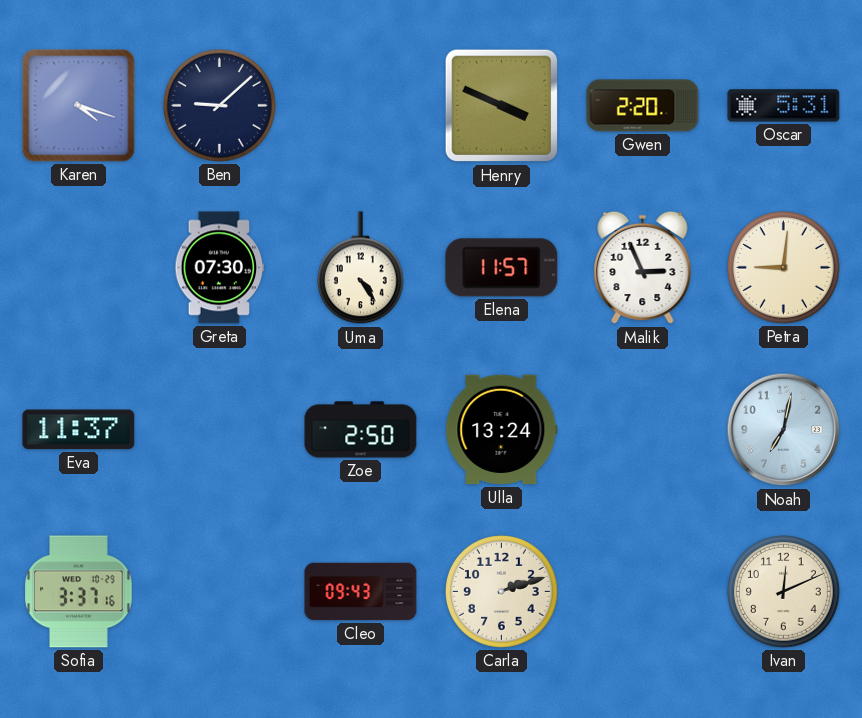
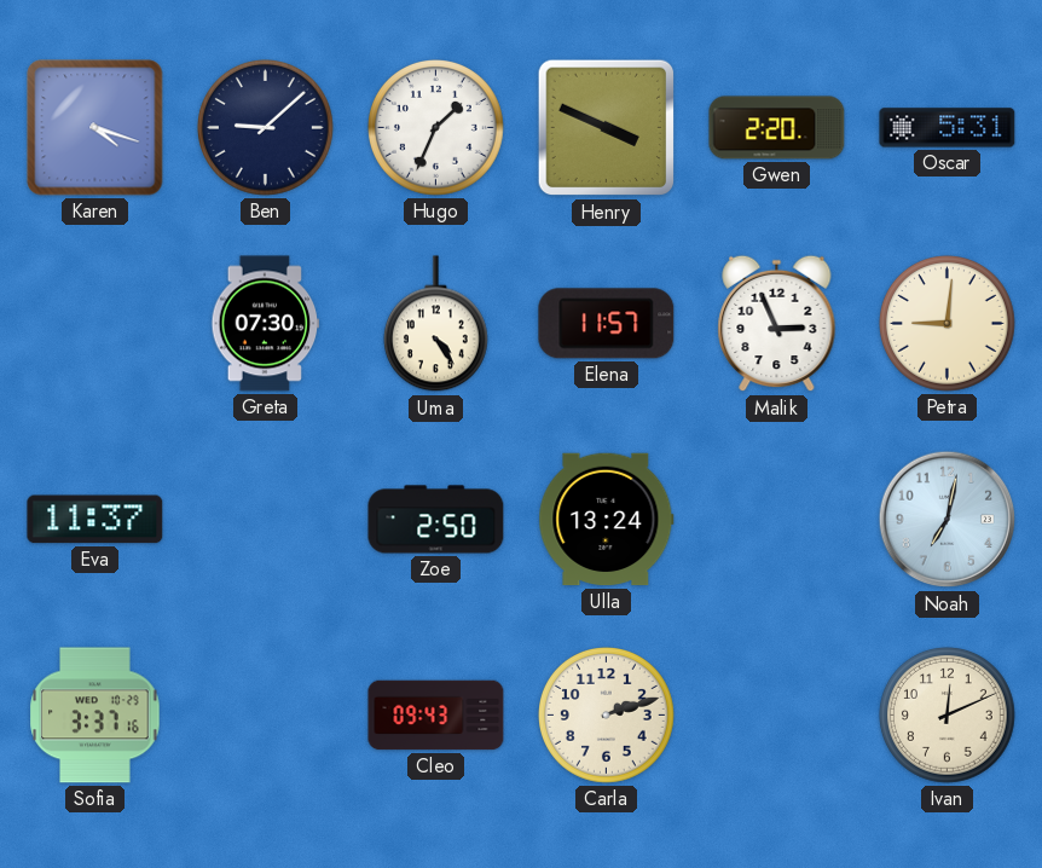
Hugo: none -> 1:34
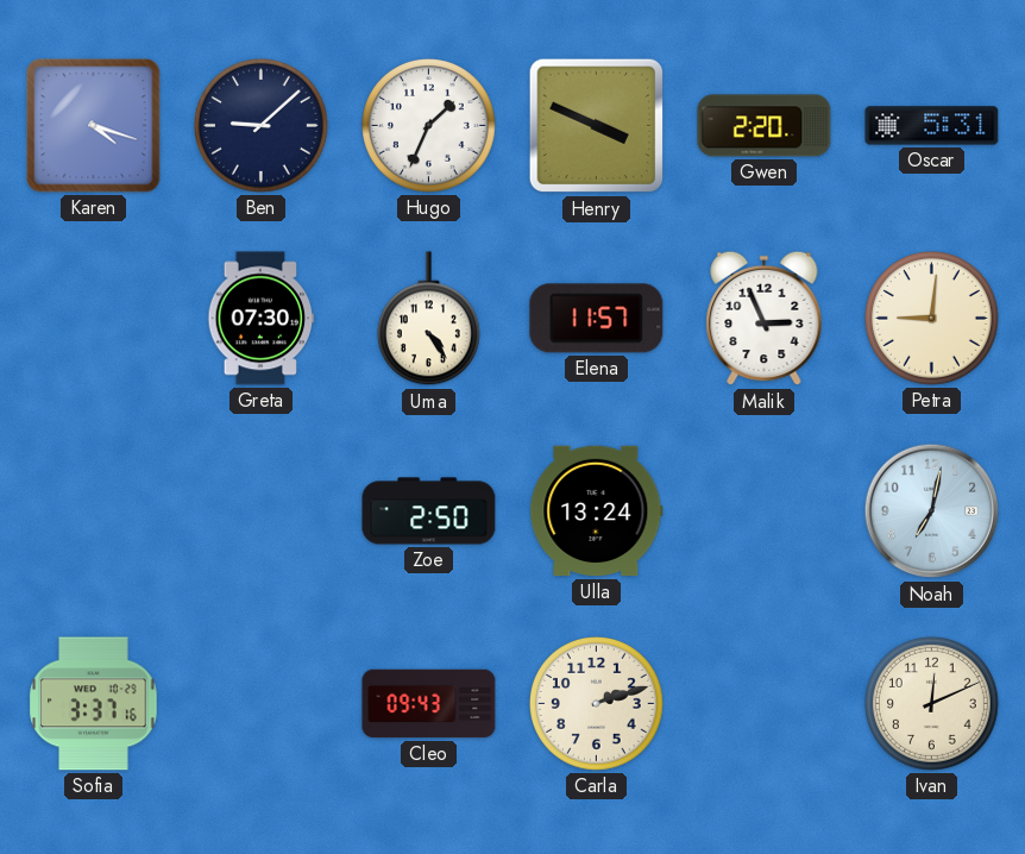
Eva: 11:37 -> none
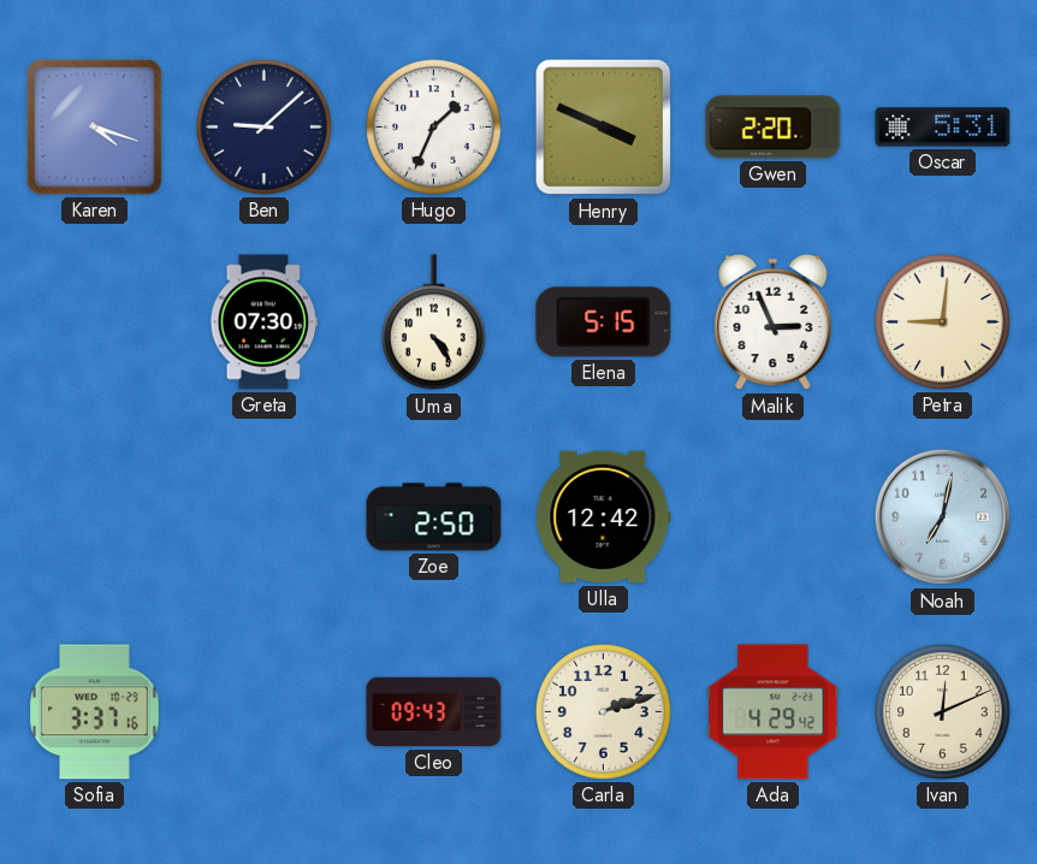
Elena: 11:57 -> 5:15
Ulla: 13:24 -> 12:42
Ada: none -> 4:29
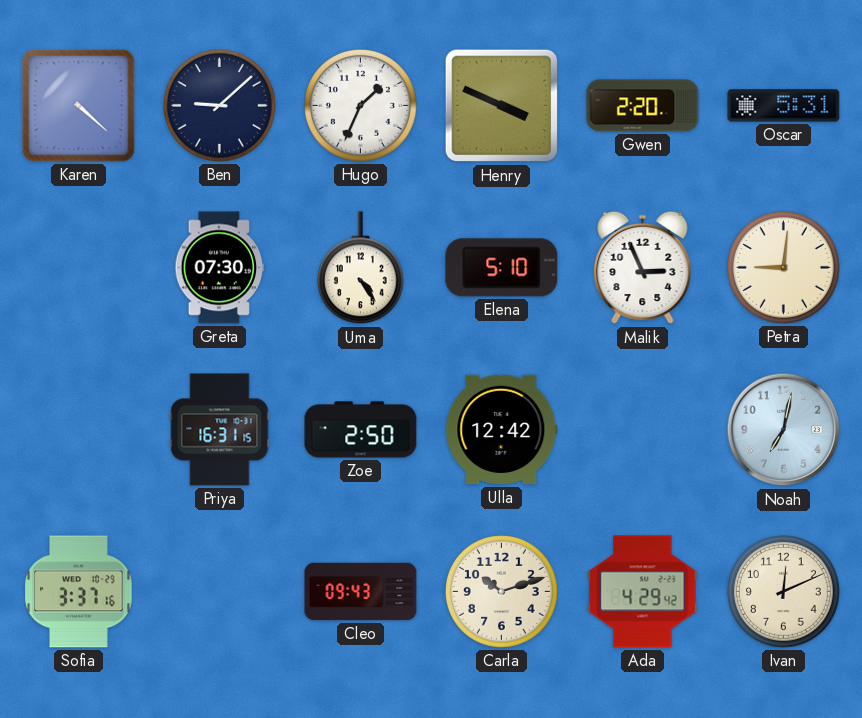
Karen: 4:18 -> 4:22
Elena: 5:15 -> 5:10
Priya: none -> 16:31
Carla: 2:12 -> 10:12
